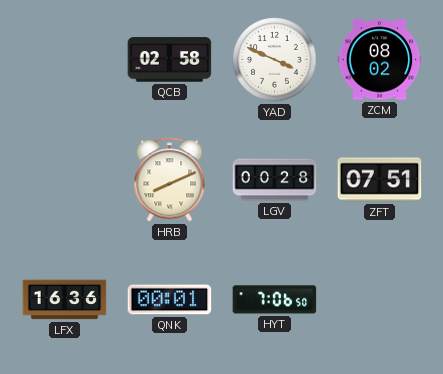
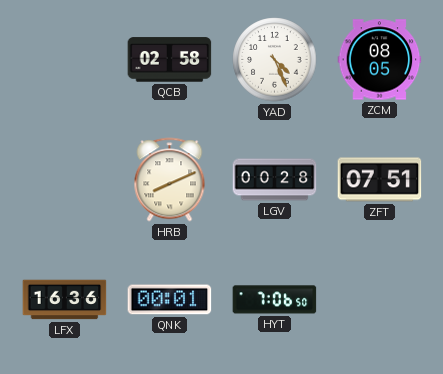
YAD: 3:49 -> 4:26
ZCM: 08:02 -> 08:05
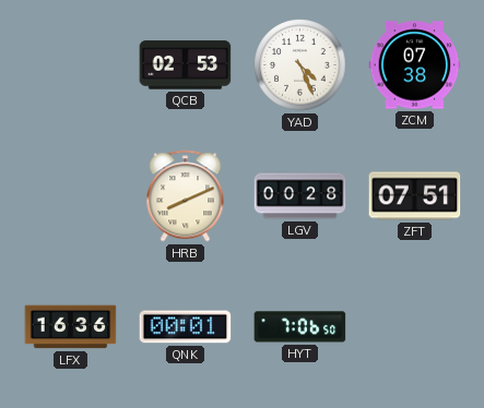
QCB: 02:58 -> 02:53
ZCM: 08:05 -> 07:38
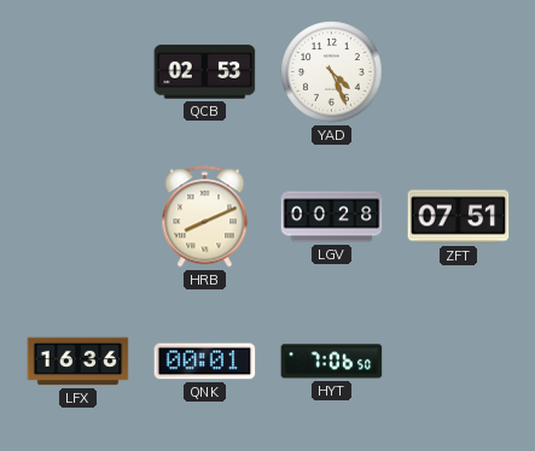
ZCM: 07:38 -> none
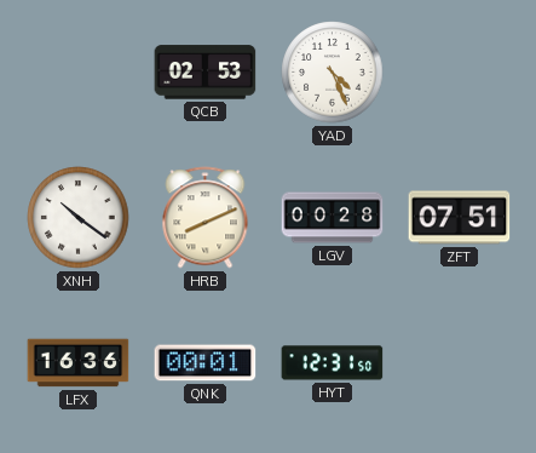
XNH: none -> 10:21
HYT: 7:06 -> 12:31
